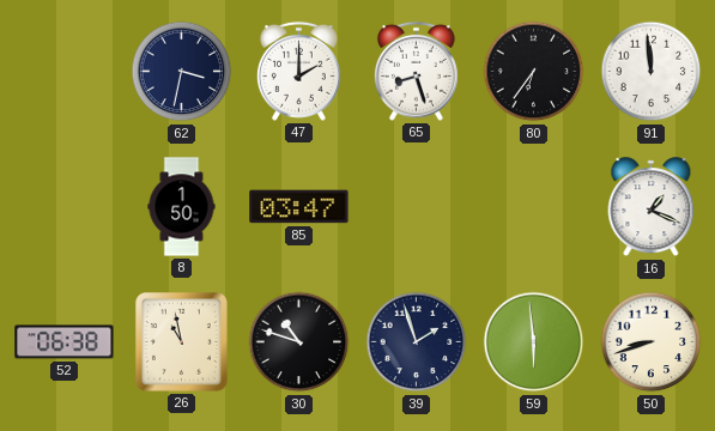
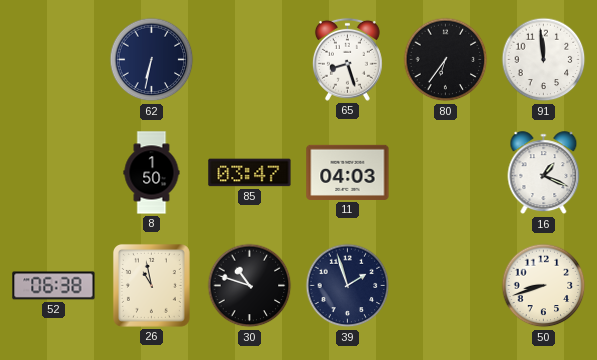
62: 3:32 -> 6:32
47: 2:00 -> none
11: none -> 04:03
59: 5:59 -> none
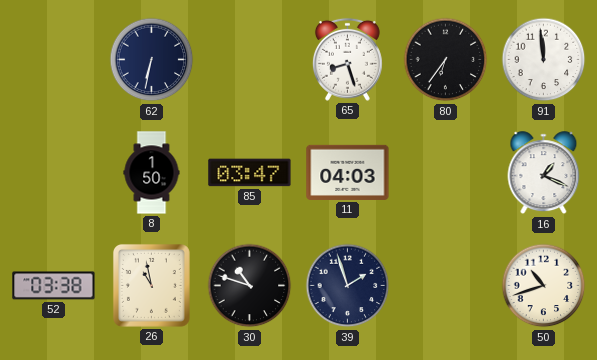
52: 06:38 -> 03:38
50: 8:42 -> 10:42
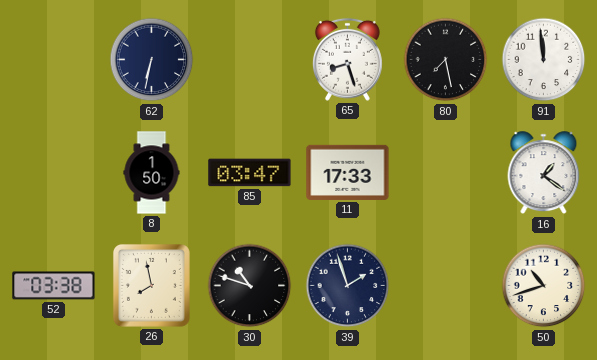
80: 6:36 -> 7:28
11: 04:03 -> 17:33
16: 1:19 -> 1:21
26: 10:58 -> 7:58
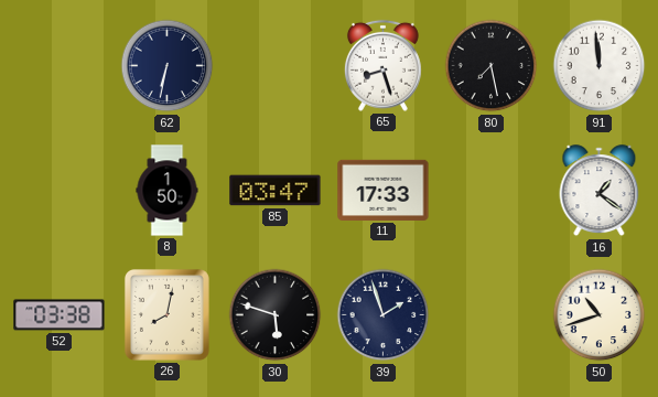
26: 7:58 -> 8:02
30: 10:48 -> 5:48
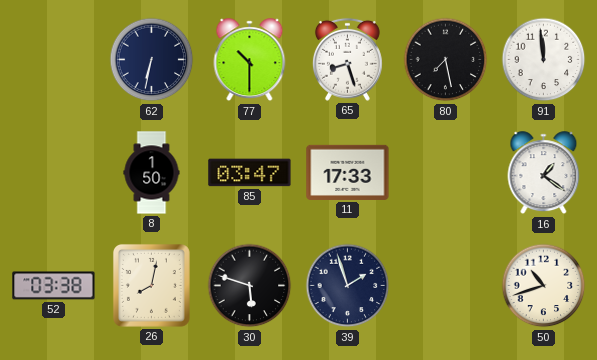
77: none -> 10:30
